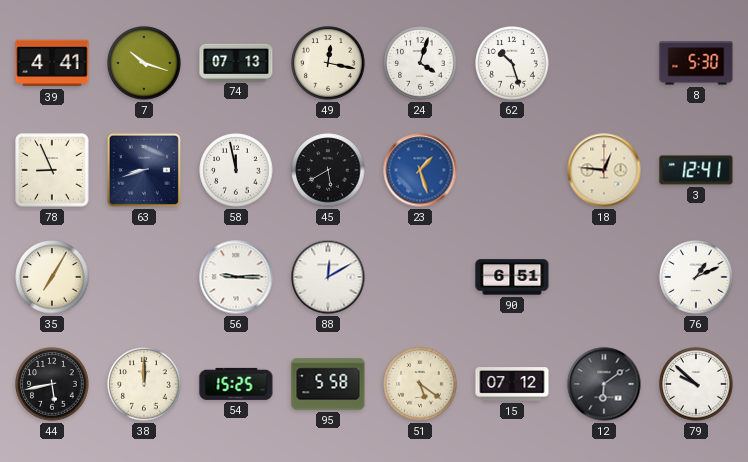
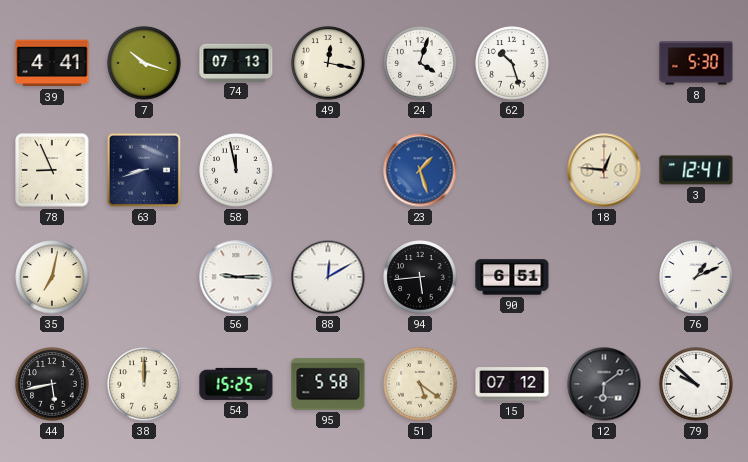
45: 5:40 -> none
35: 7:05 -> 7:02
94: none -> 5:44
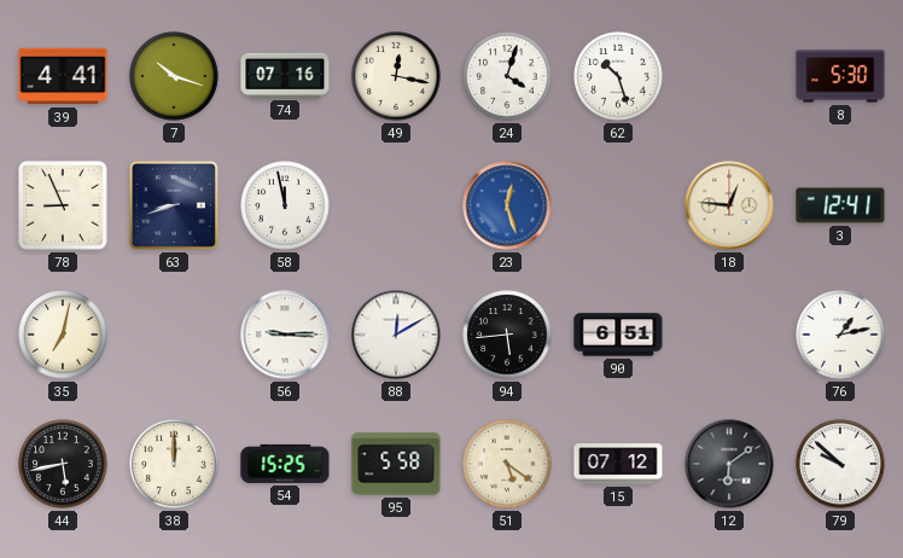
74: 07:13 -> 07:16
23: 1:27 -> 12:27
76: 1:11 -> 1:13
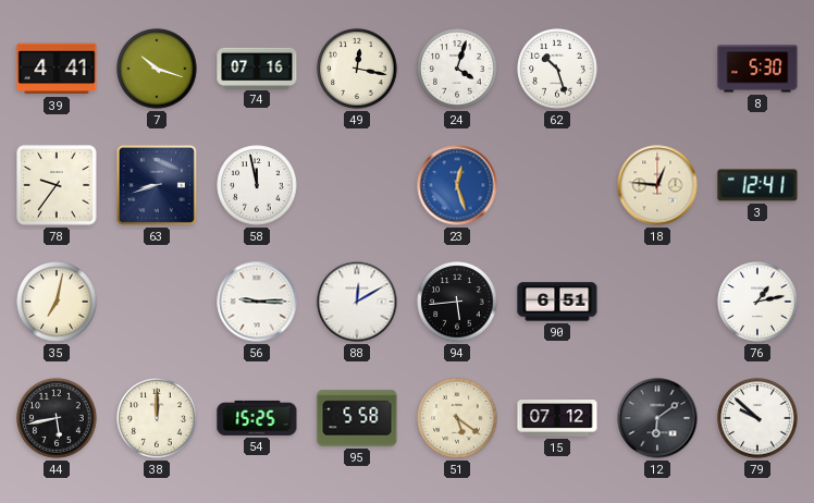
78: 8:56 -> 9:36
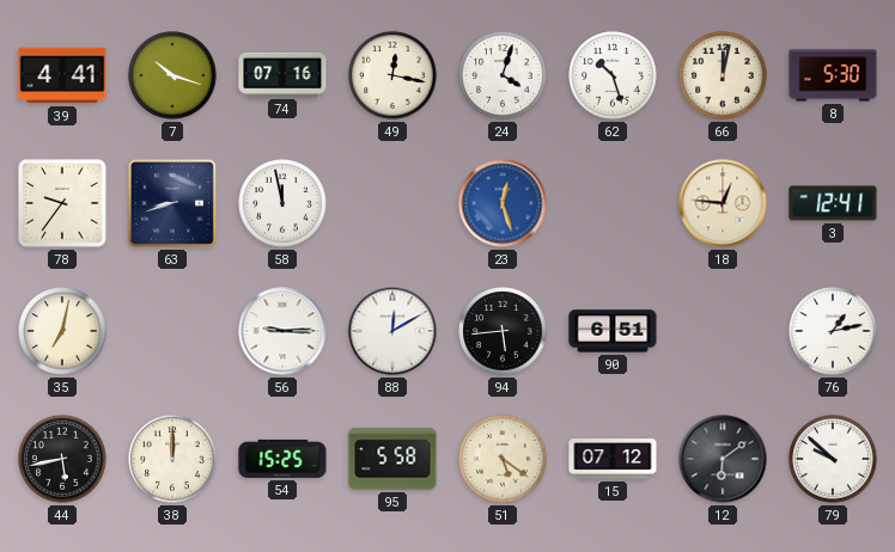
66: none -> 12:02
